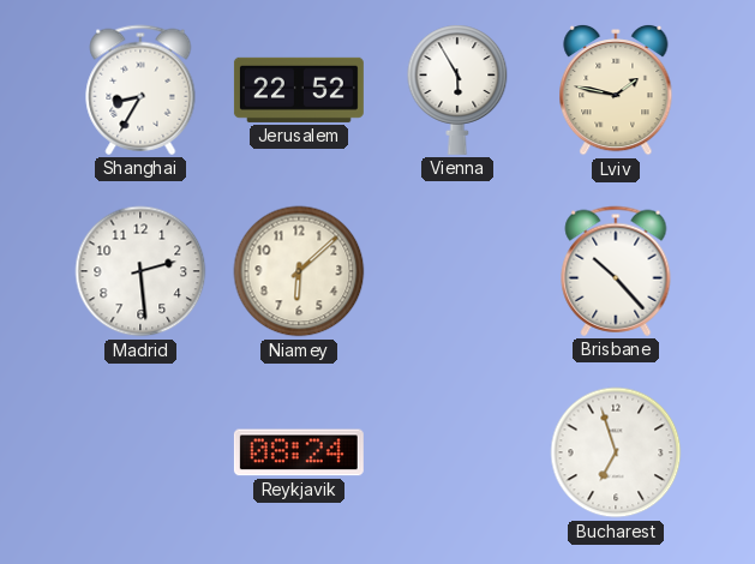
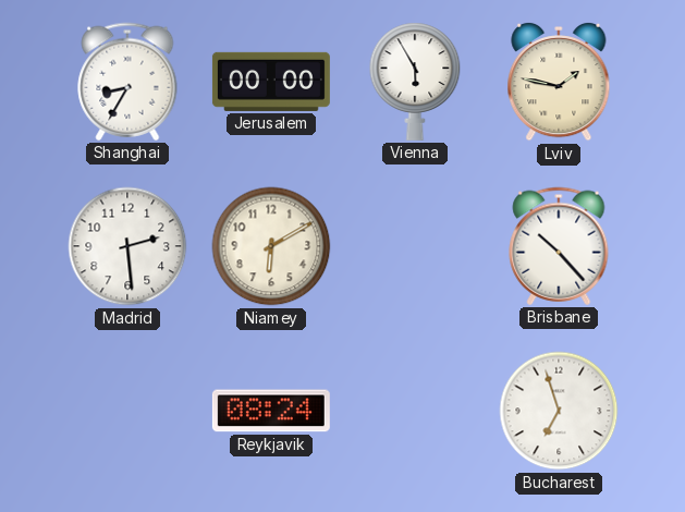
Jerusalem: 22:52 -> 00:00
Niamey: 6:08 -> 6:10
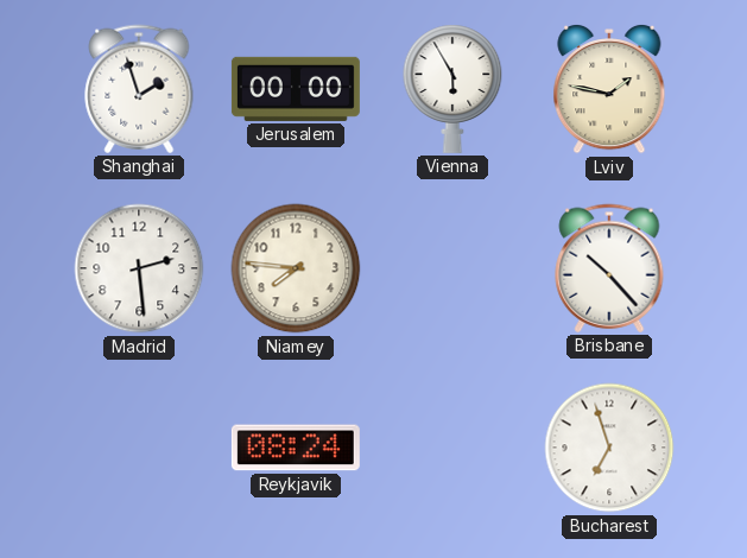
Shanghai: 8:35 -> 1:57
Niamey: 6:10 -> 7:46
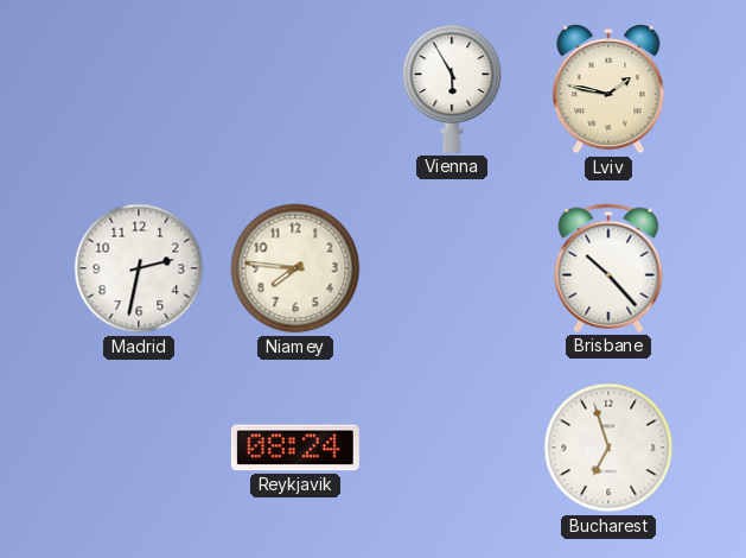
Shanghai: 1:57 -> none
Jerusalem: 00:00 -> none
Madrid: 2:29 -> 2:32
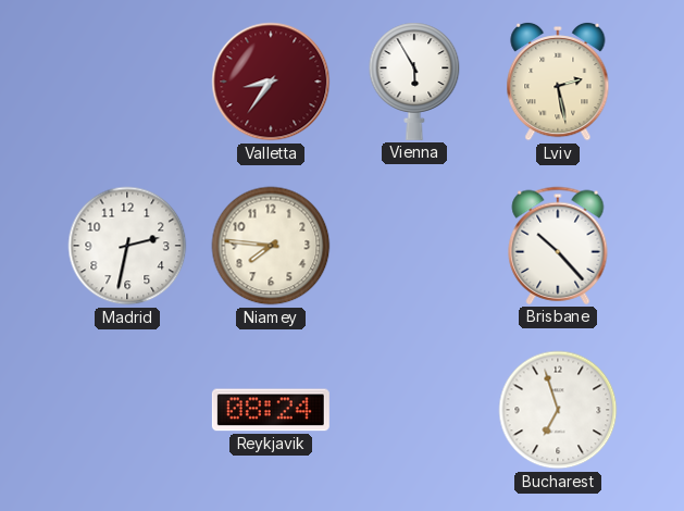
Valletta: none -> 8:36
Lviv: 1:47 -> 2:28
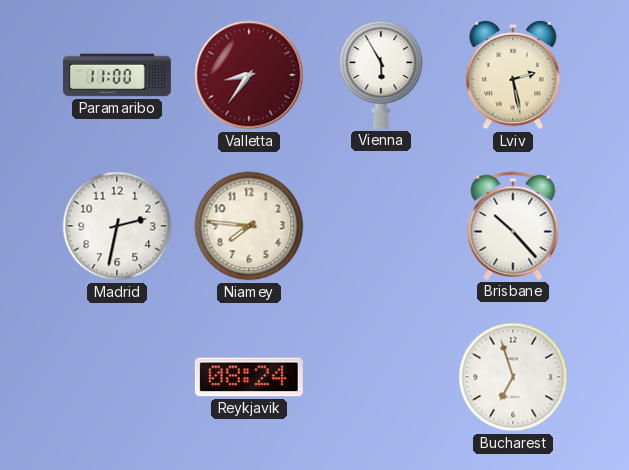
Paramaribo: none -> 11:00
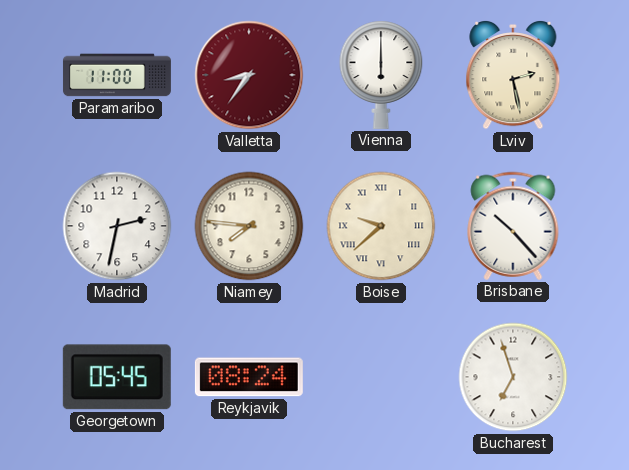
Vienna: 5:55 -> 6:00
Boise: none -> 9:38
Georgetown: none -> 05:45
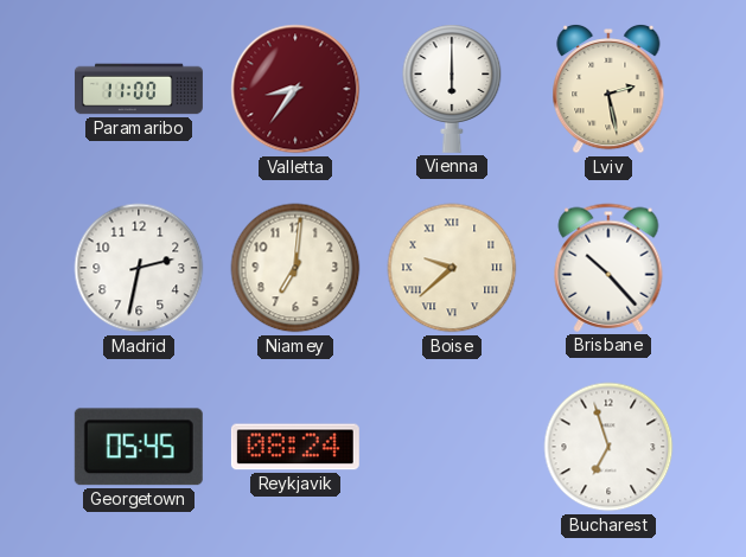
Niamey: 7:46 -> 7:01
